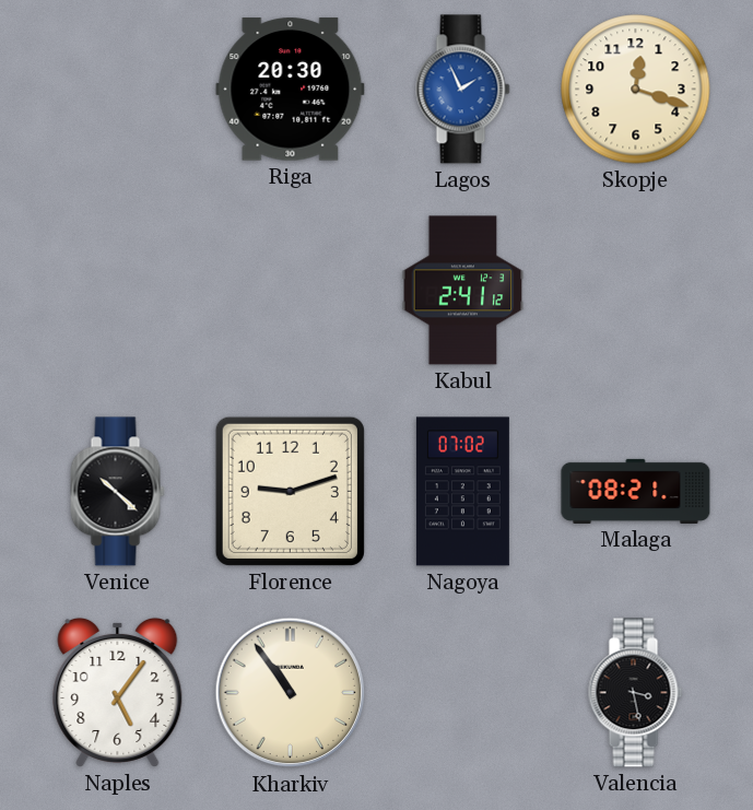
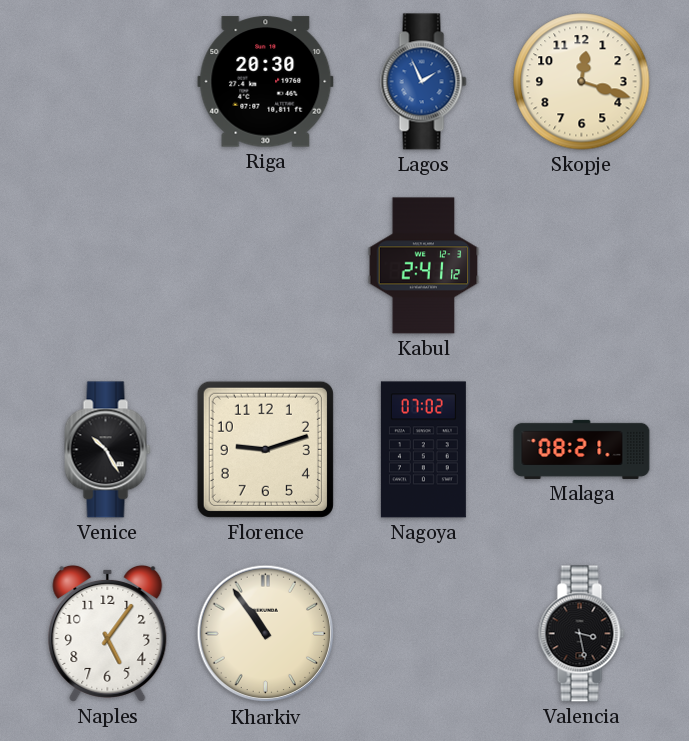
Venice: 10:22 -> 10:25
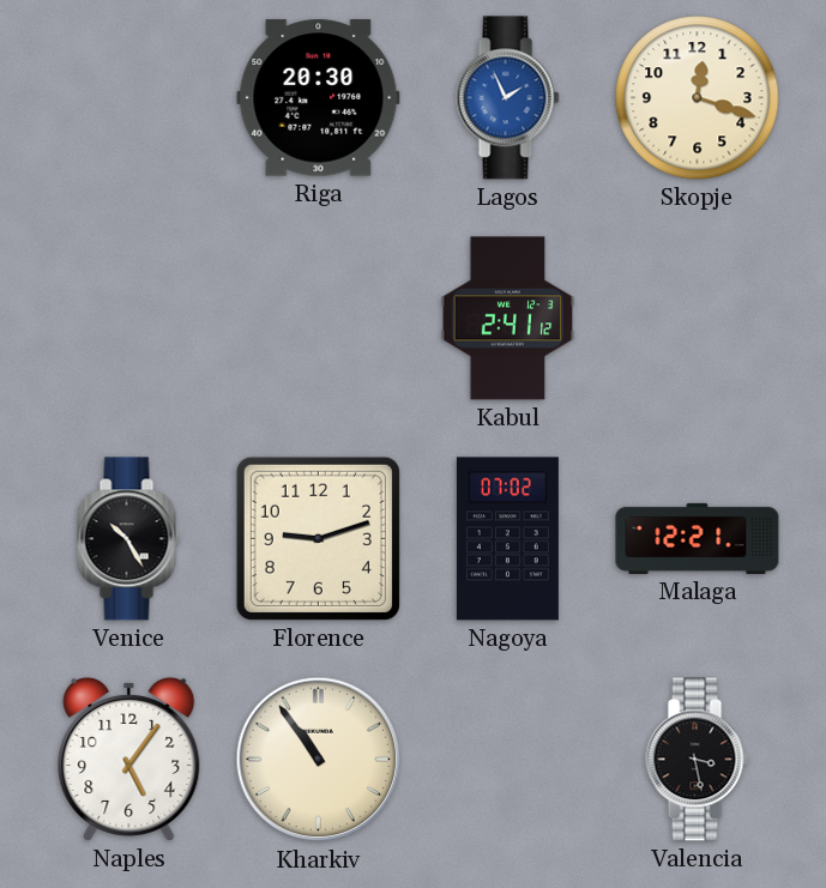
Malaga: 08:21 -> 12:21
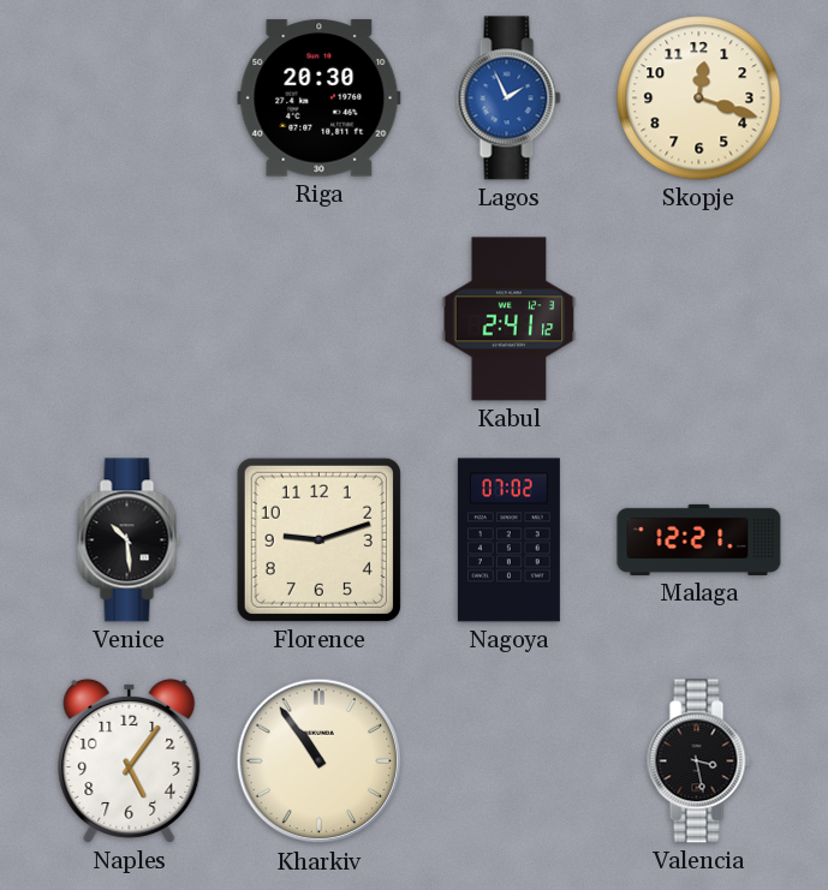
Venice: 10:25 -> 10:29
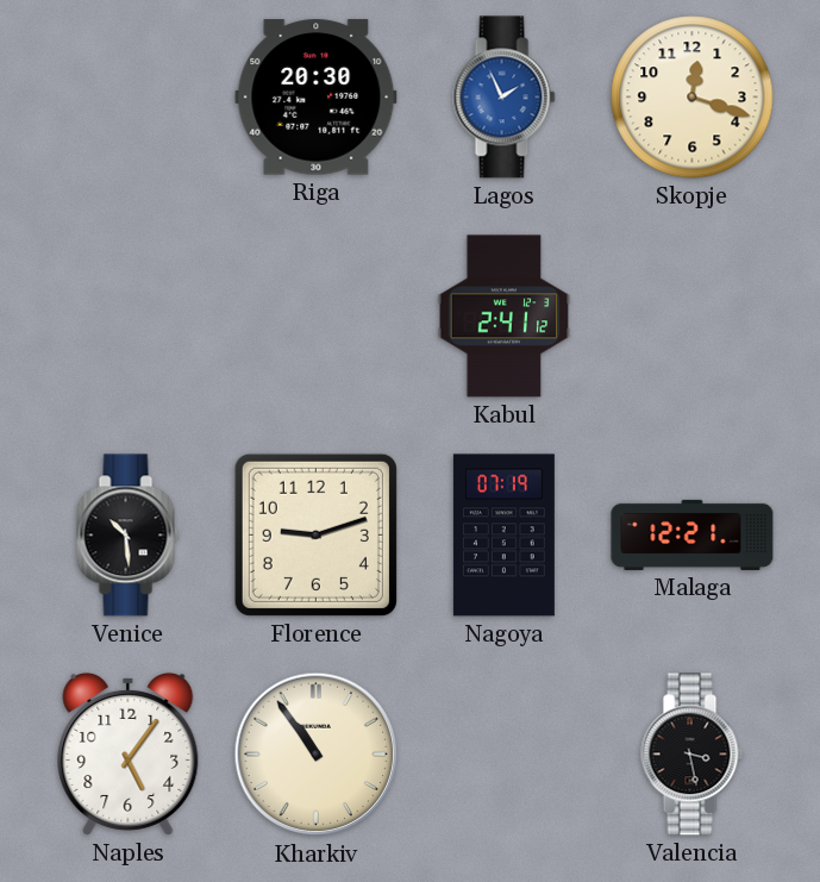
Nagoya: 07:02 -> 07:19
